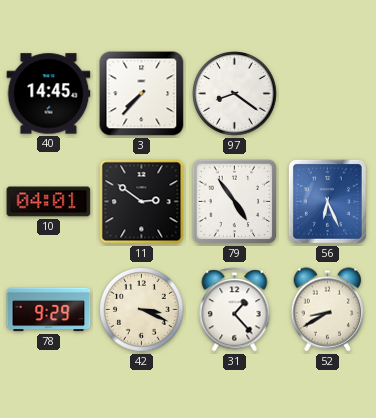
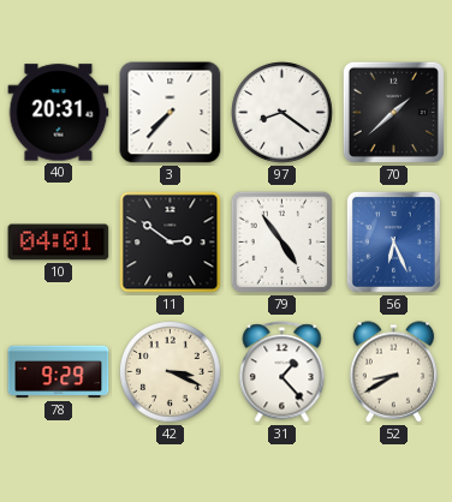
40: 14:45 -> 20:31
70: none -> 1:38
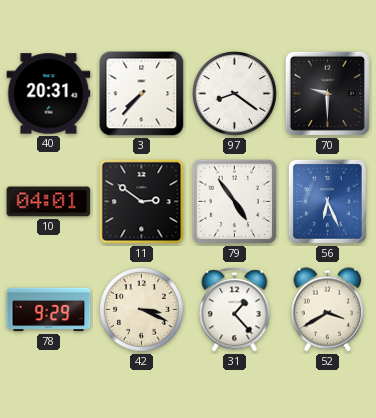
70: 1:38 -> 9:30
52: 8:40 -> 3:40
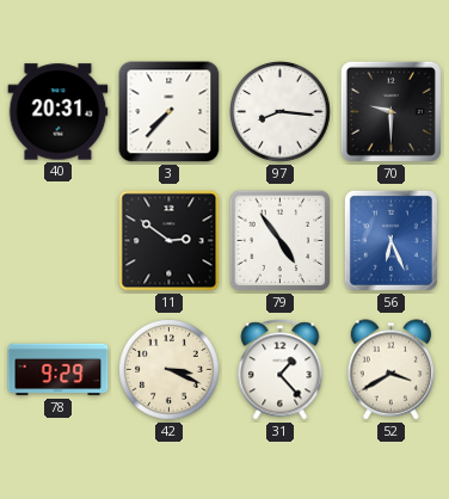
97: 8:21 -> 8:16
10: 04:01 -> none
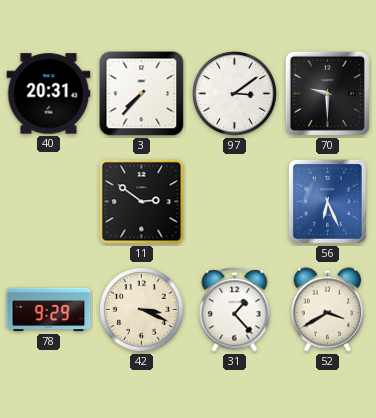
97: 8:16 -> 3:09
79: 4:54 -> none
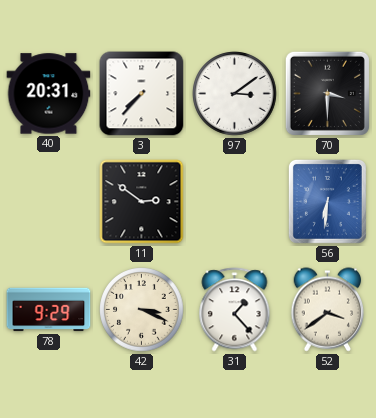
70: 9:30 -> 3:30
56: 6:26 -> 6:31
52: 3:40 -> 3:39
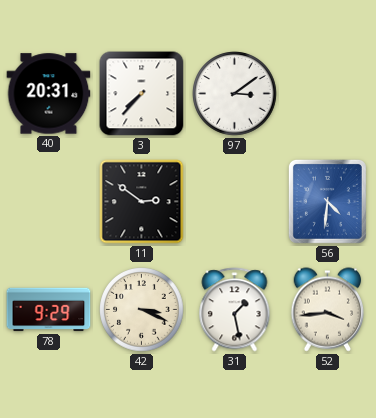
70: 3:30 -> none
56: 6:31 -> 4:31
31: 1:23 -> 1:28
52: 3:39 -> 3:44
